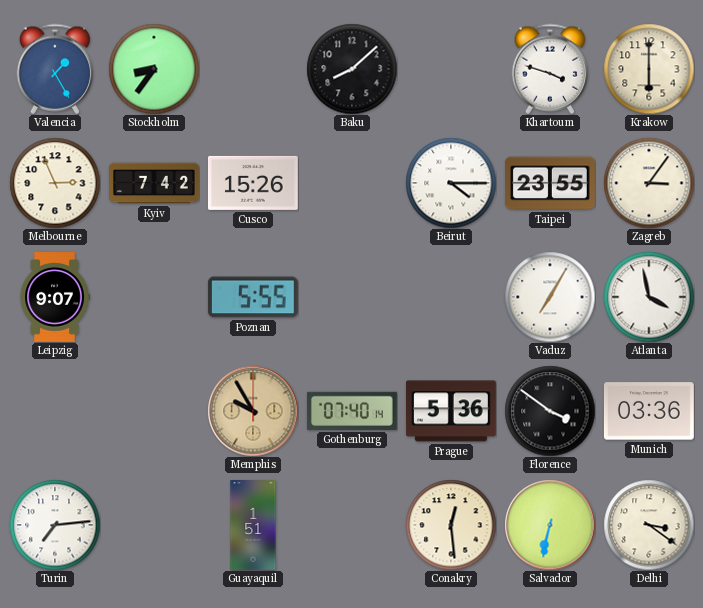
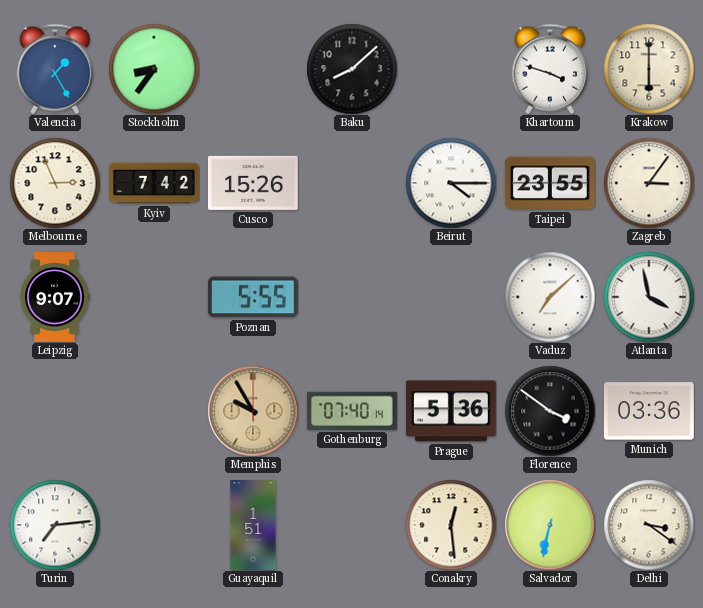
Vaduz: 7:05 -> 7:08
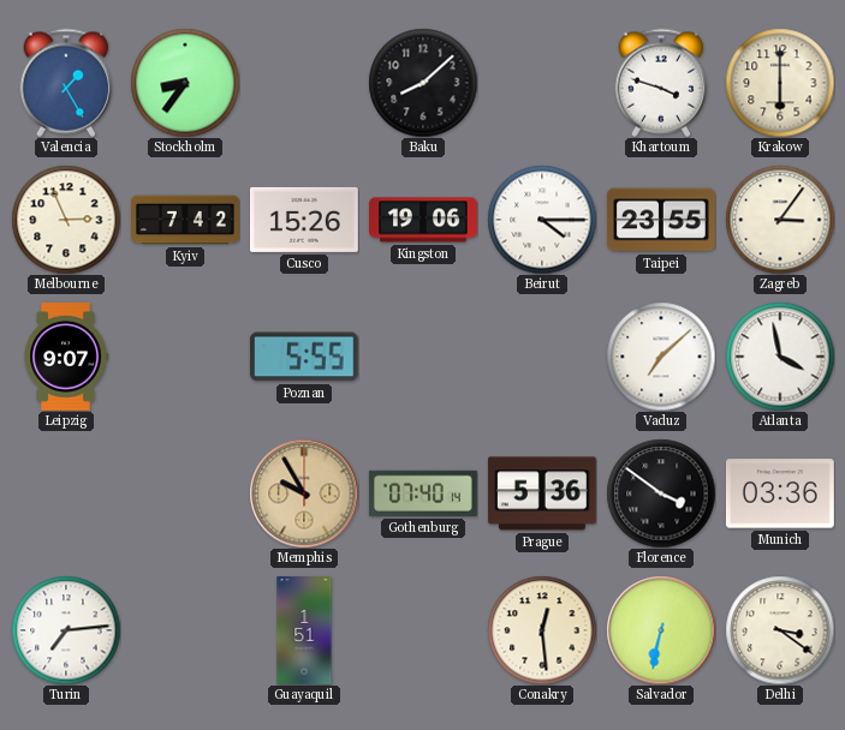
Kingston: none -> 19:06
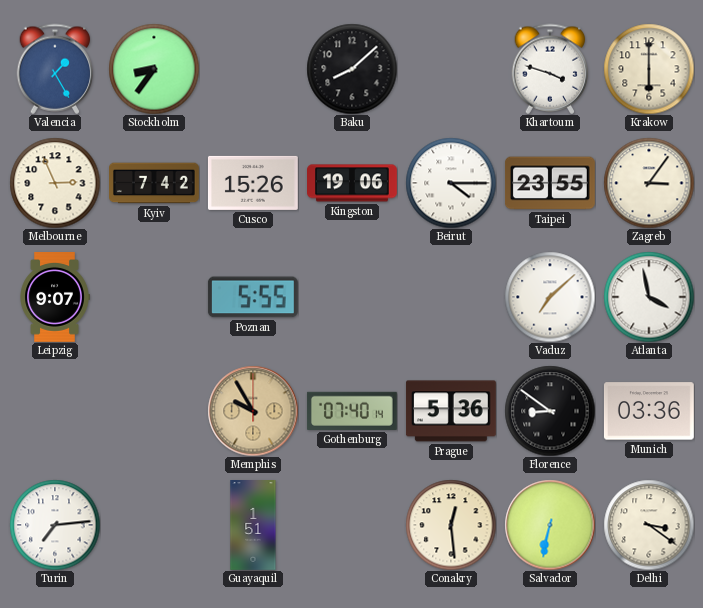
Florence: 3:51 -> 8:51
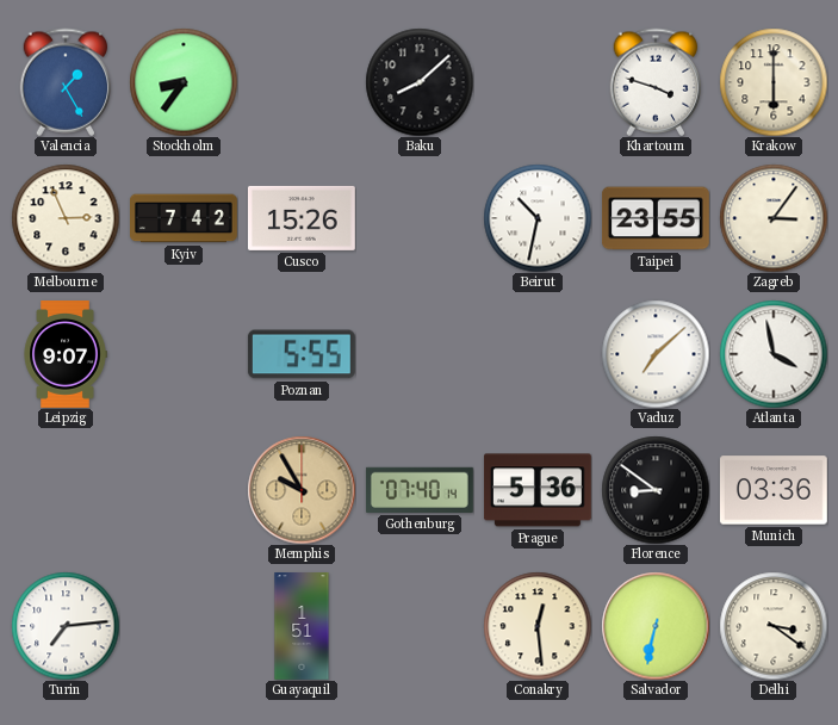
Kingston: 19:06 -> none
Beirut: 4:15 -> 10:32
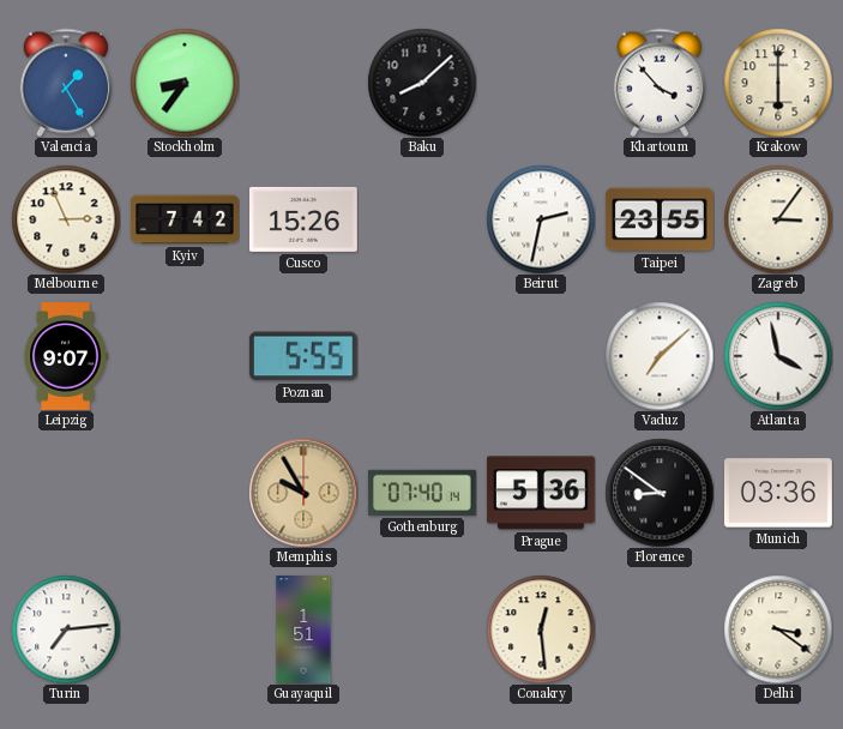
Khartoum: 3:48 -> 3:53
Beirut: 10:32 -> 2:32
Salvador: 6:32 -> none
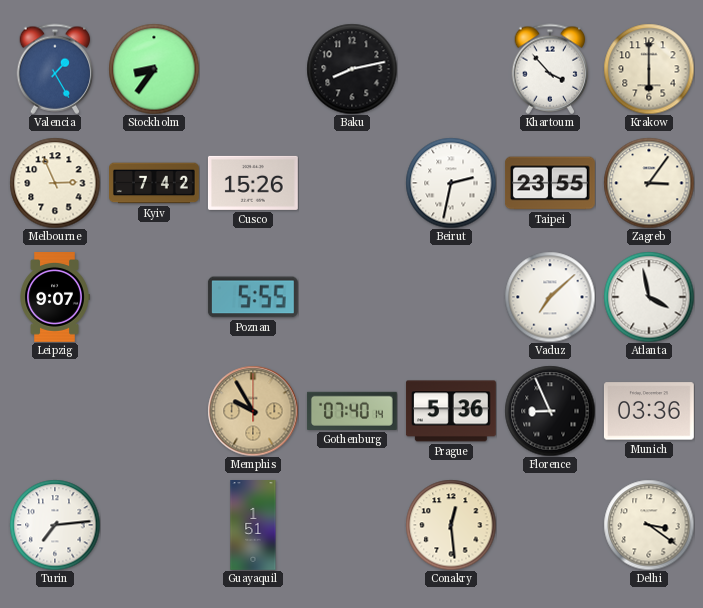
Baku: 8:08 -> 8:13
Florence: 8:51 -> 8:56
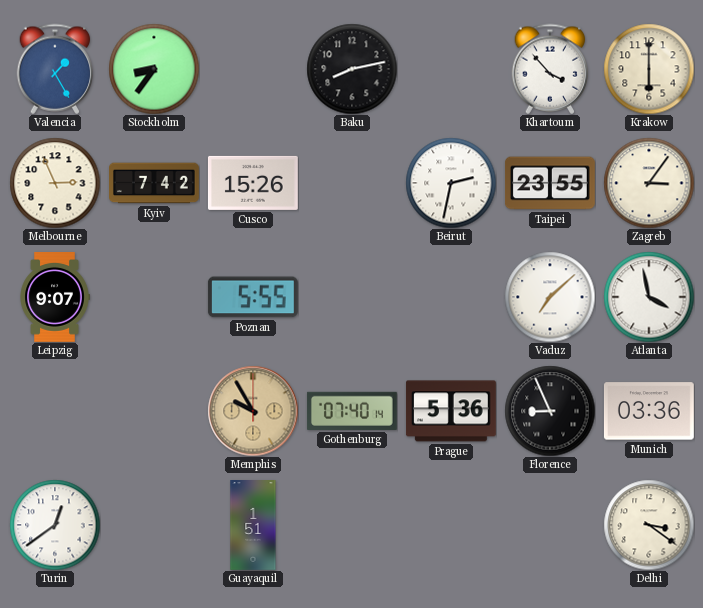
Turin: 7:14 -> 12:39
Conakry: 12:29 -> none
